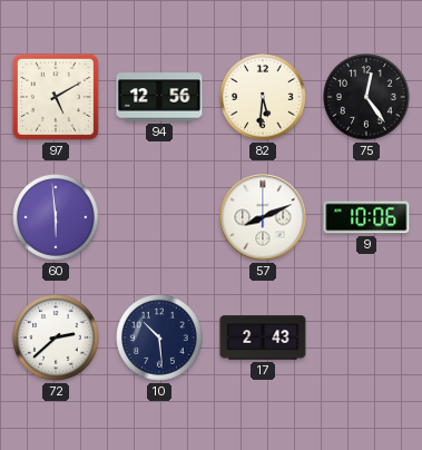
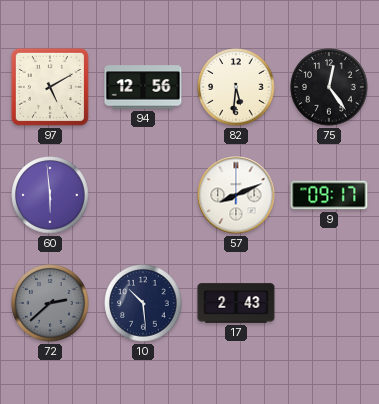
9: 10:06 -> 09:17
72 dial: white -> grey
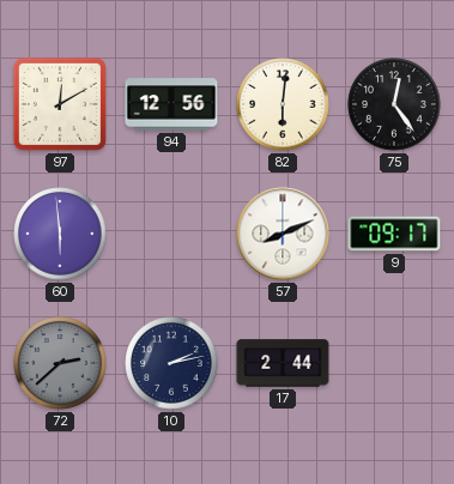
97: 5:10 -> 12:10
82: 5:31 -> 6:01
10: 10:29 -> 2:13
17: 2:43 -> 2:44
